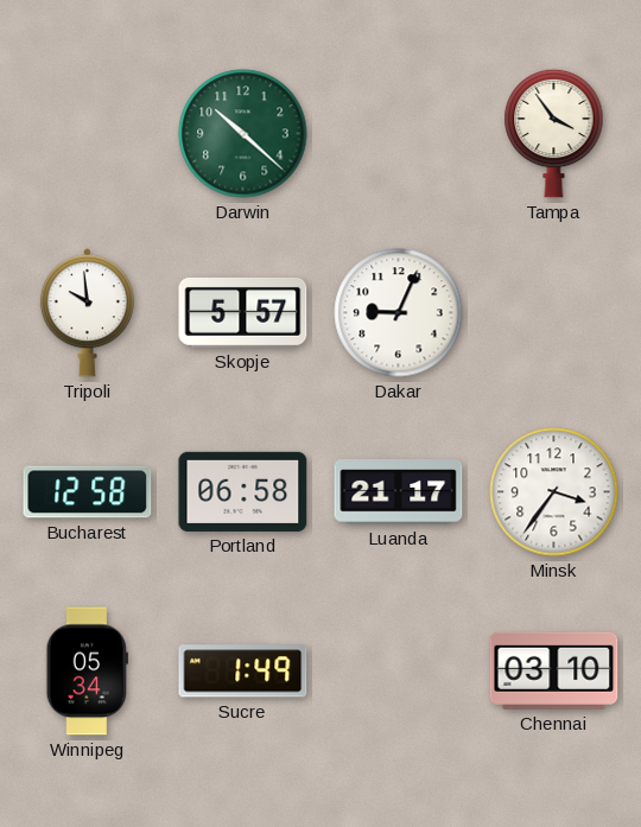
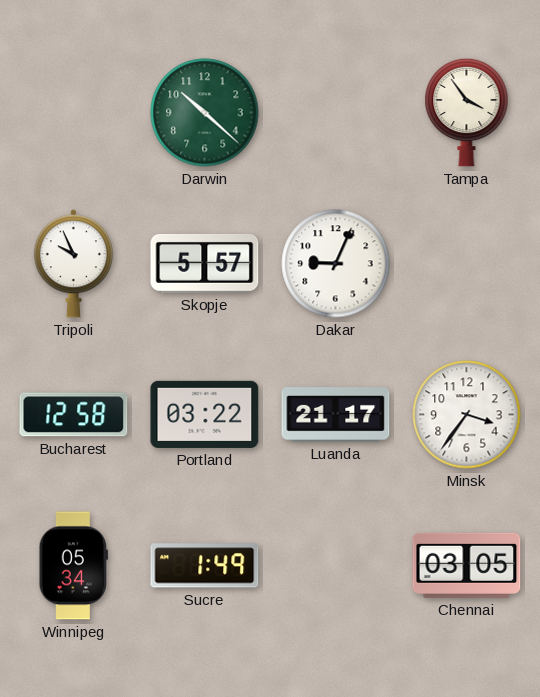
Tripoli: 9:59 -> 9:56
Portland: 06:58 -> 03:22
Chennai: 03:10 -> 03:05
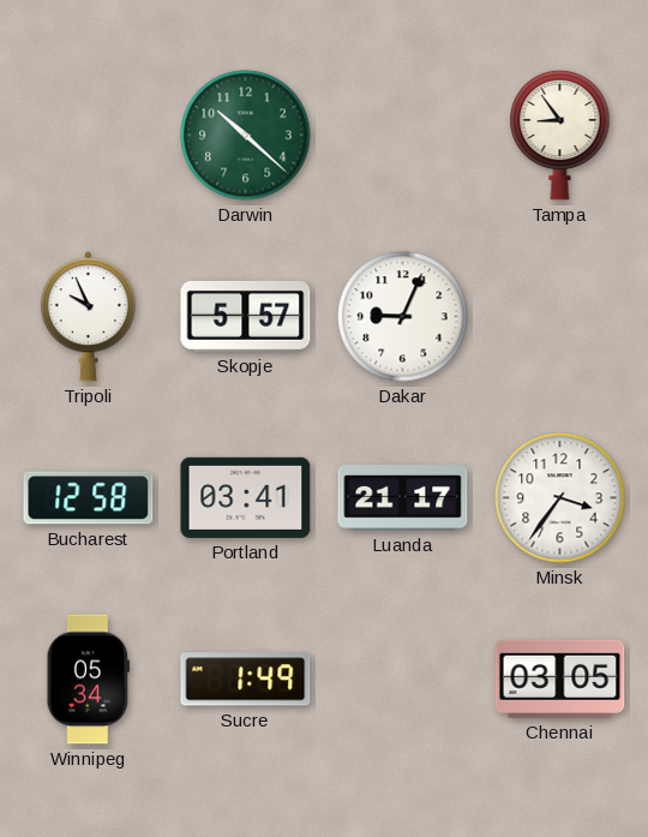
Tampa: 3:54 -> 8:54
Portland: 03:22 -> 03:41
